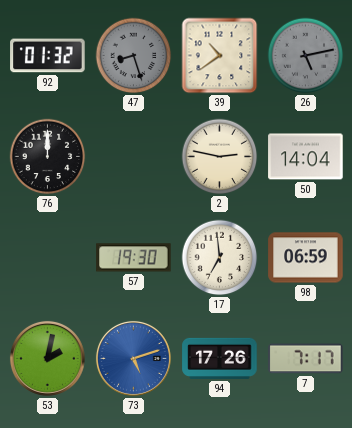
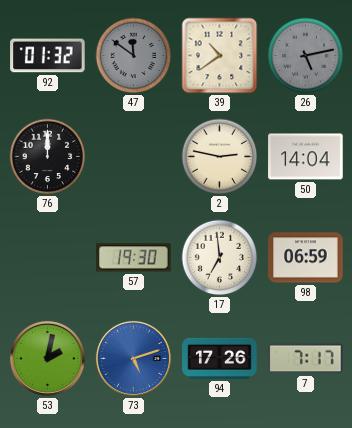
47: 8:27 -> 11:51
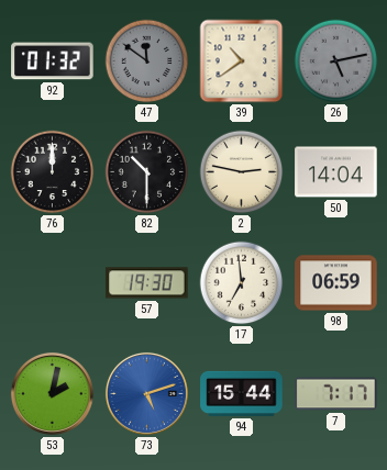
82: none -> 10:30
94: 17:26 -> 15:44
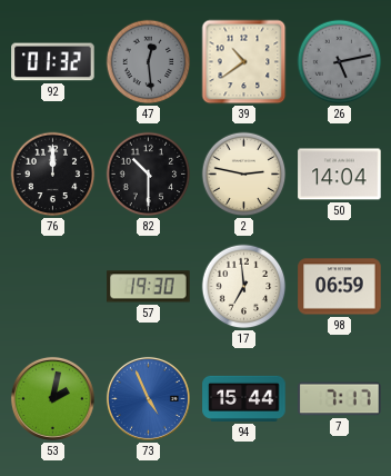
47: 11:51 -> 12:29
73: 5:12 -> 4:56
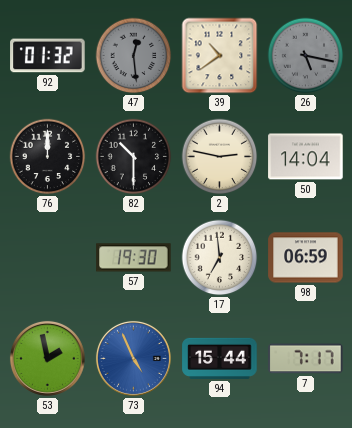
26: 5:13 -> 5:17
53: 2:02 -> 1:58
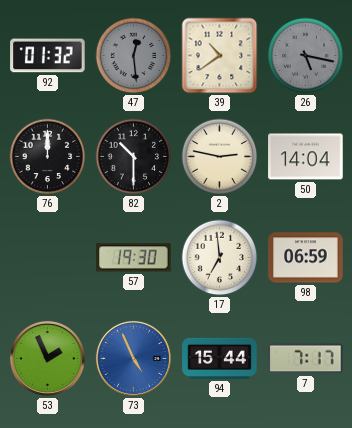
53: 1:58 -> 1:56
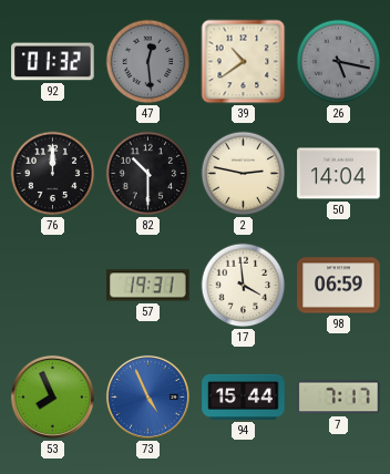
57: 19:30 -> 19:31
17: 6:59 -> 3:59
53: 1:56 -> 7:56
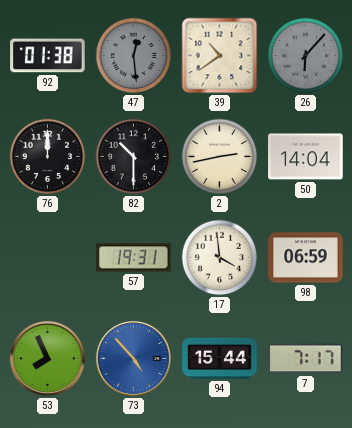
92: 01:32 -> 01:38
26: 5:17 -> 6:07
2: 2:47 -> 2:43
73: 4:56 -> 4:53
